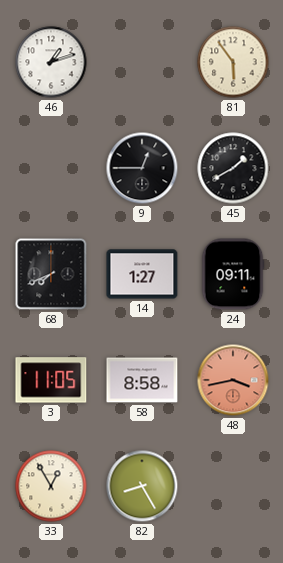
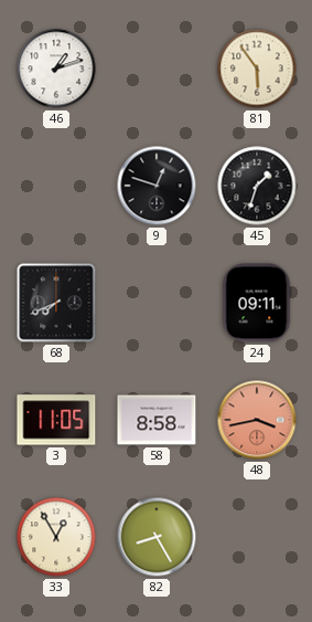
9: 12:45 -> 12:48
45: 1:40 -> 1:33
14: 1:27 -> none
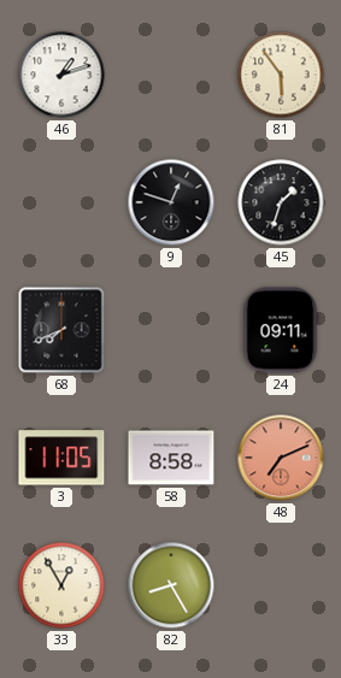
48: 3:43 -> 7:11
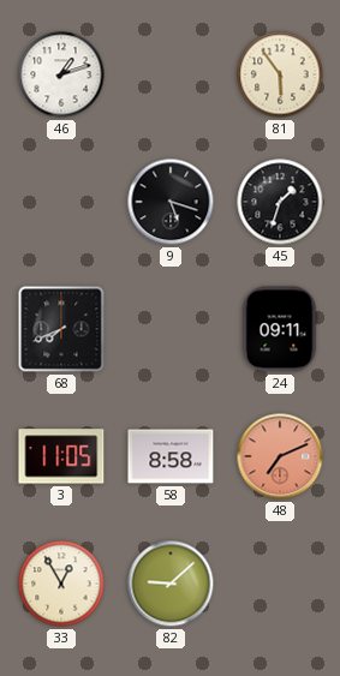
9: 12:48 -> 5:18
82: 8:25 -> 9:08
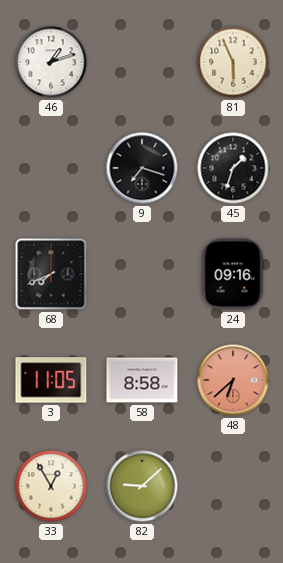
81: 5:54 -> 5:56
9: 5:18 -> 7:18
24: 09:11 -> 09:16
48: 7:11 -> 6:38
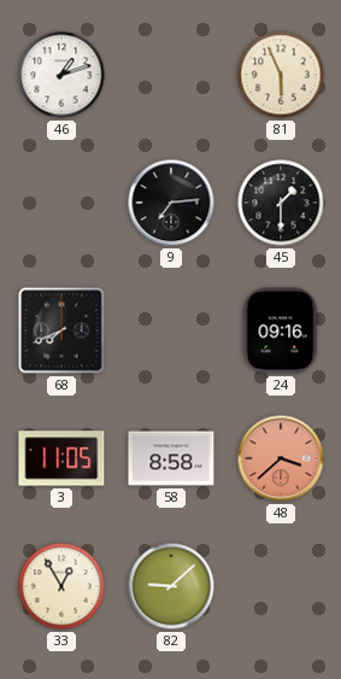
9: 7:18 -> 7:14
45: 1:33 -> 1:30
48: 6:38 -> 3:38
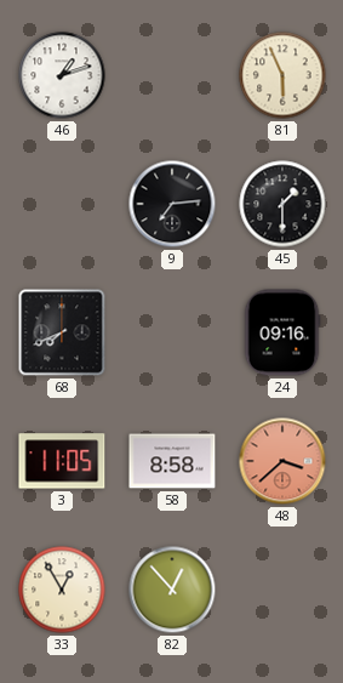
82: 9:08 -> 12:53
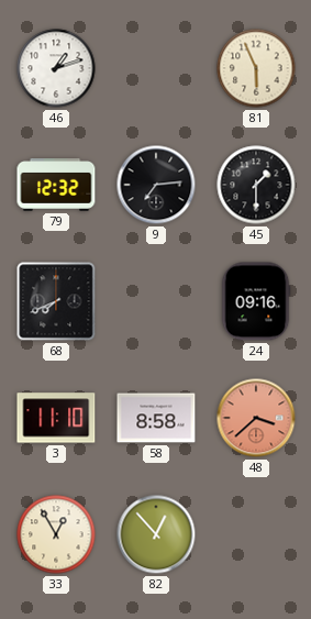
79: none -> 12:32
3: 11:05 -> 11:10
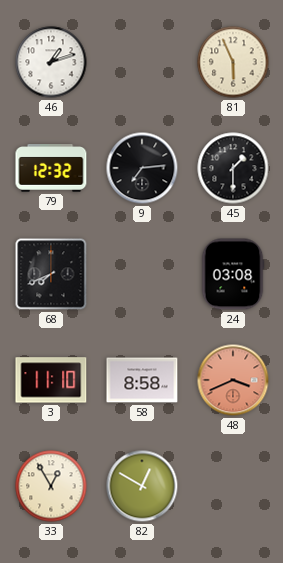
24: 09:16 -> 03:08
48: 3:38 -> 3:41
82: 12:53 -> 12:50
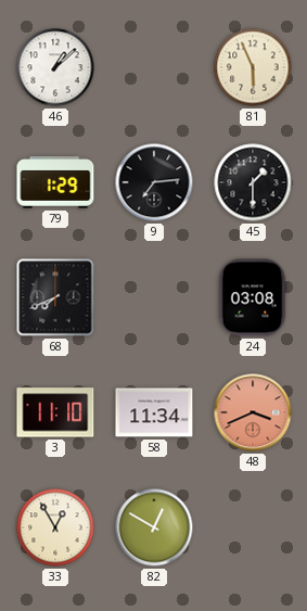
46: 1:12 -> 1:08
79: 12:32 -> 1:29
58: 8:58 -> 11:34
